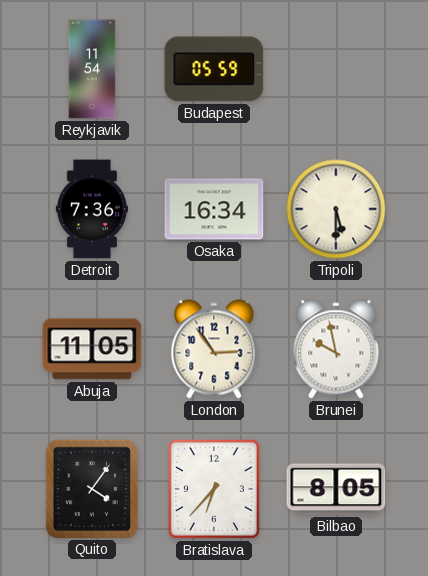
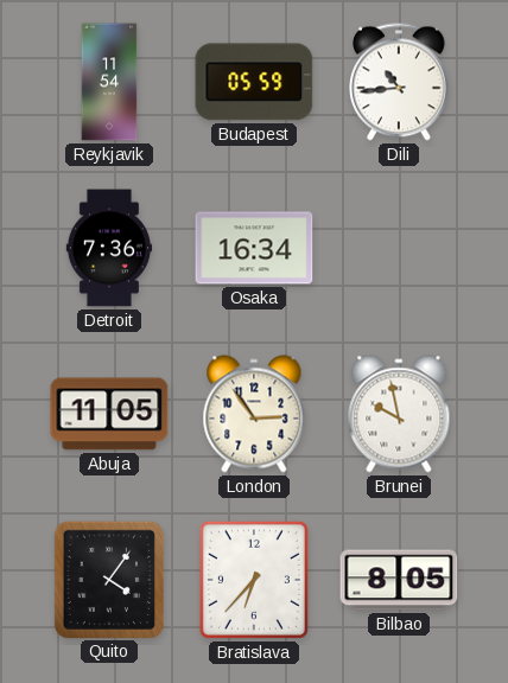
Dili: none -> 10:44
Tripoli: 5:30 -> none
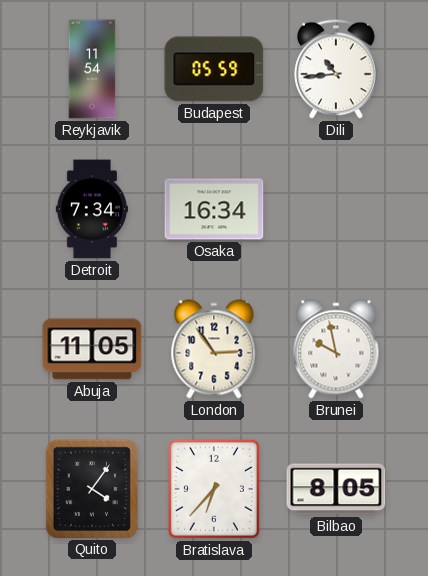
Detroit: 7:36 -> 7:34
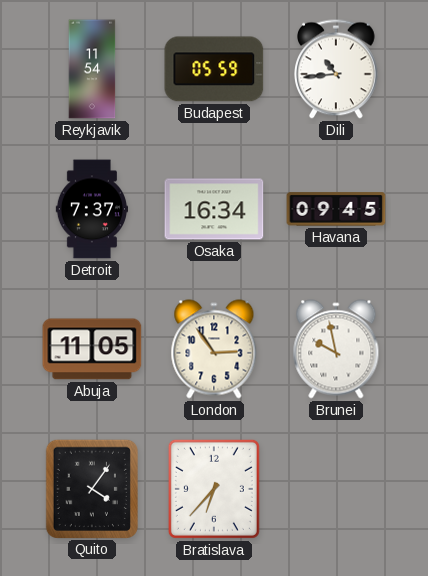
Detroit: 7:34 -> 7:37
Havana: none -> 09:45
Bilbao: 8:05 -> none
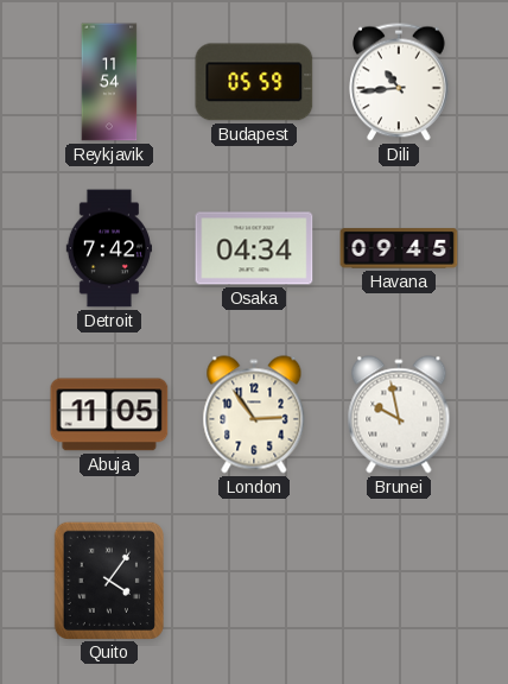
Detroit: 7:37 -> 7:42
Osaka: 16:34 -> 04:34
Bratislava: 6:37 -> none
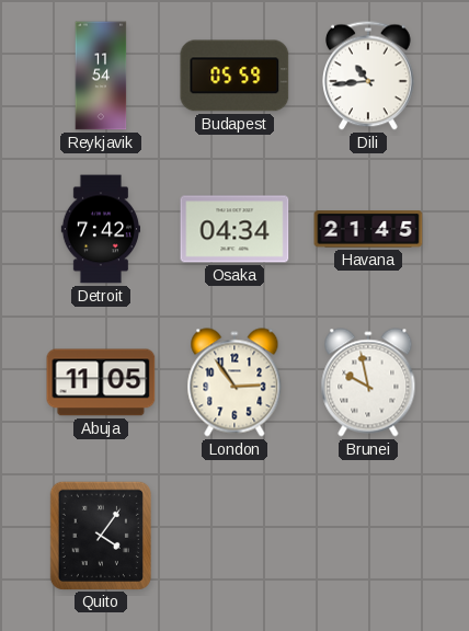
Havana: 09:45 -> 21:45
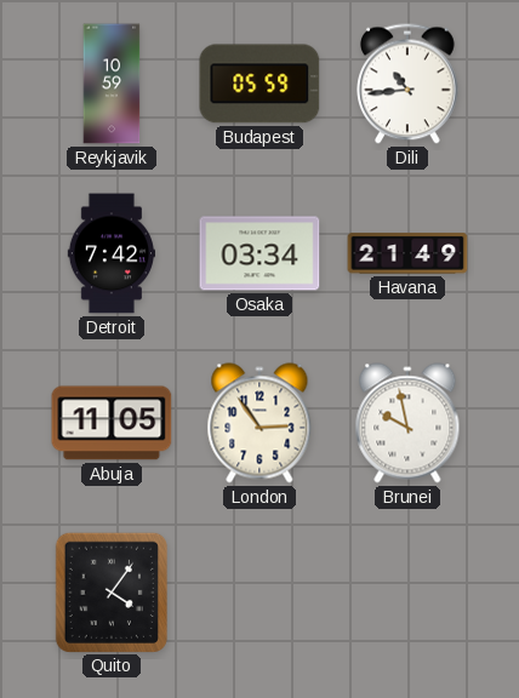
Reykjavik: 11:54 -> 10:59
Osaka: 04:34 -> 03:34
Havana: 21:45 -> 21:49
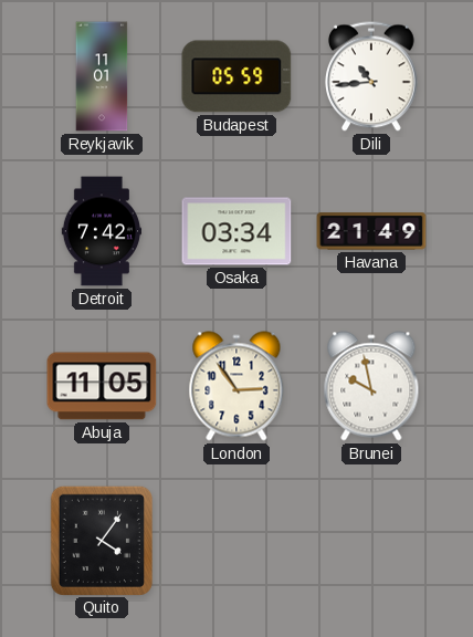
Reykjavik: 10:59 -> 11:01
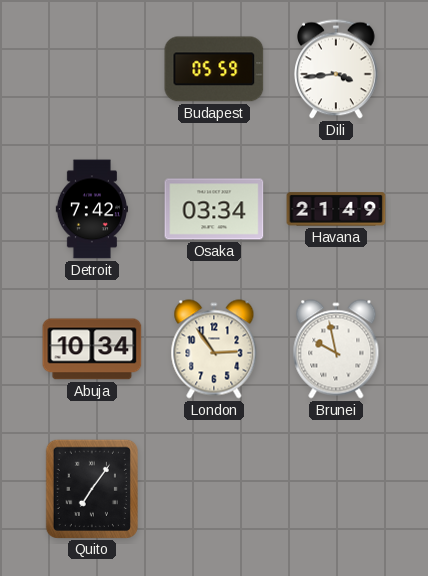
Reykjavik: 11:01 -> none
Dili: 10:44 -> 3:44
Abuja: 11:05 -> 10:34
Quito: 4:06 -> 7:06
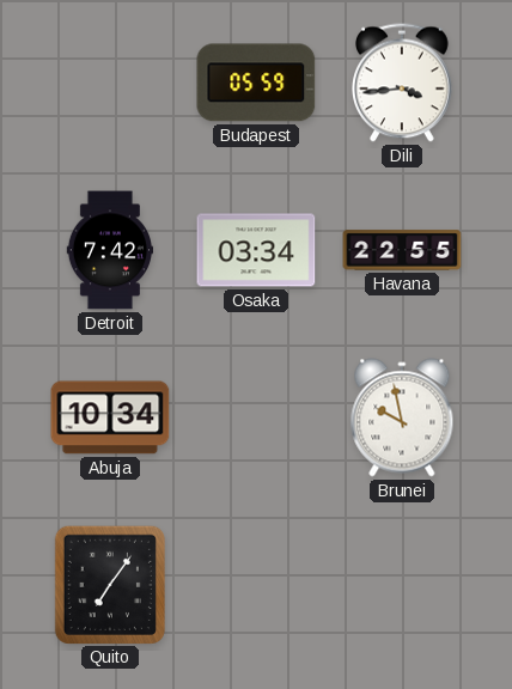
Havana: 21:49 -> 22:55
London: 2:54 -> none
